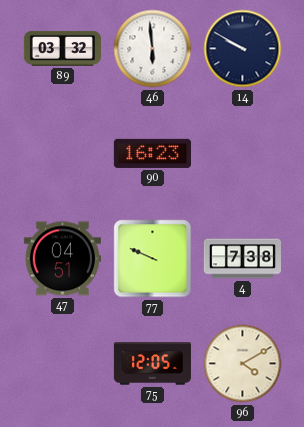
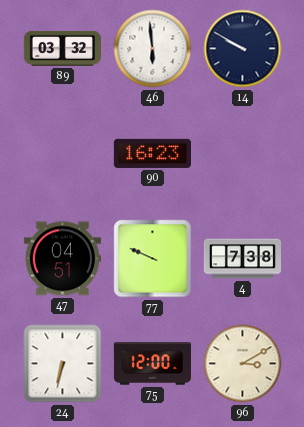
24: none -> 6:32
75: 12:05 -> 12:00
96: 4:10 -> 3:10
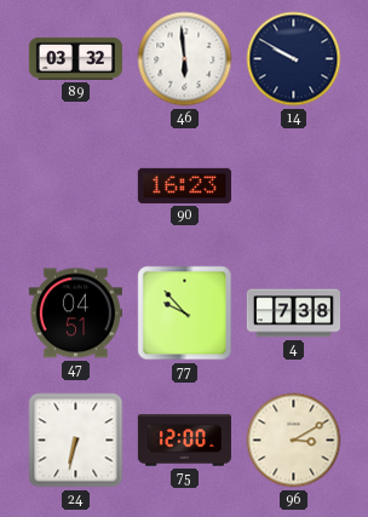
77: 9:49 -> 9:53
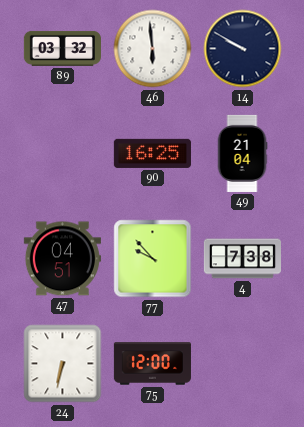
90: 16:23 -> 16:25
49: none -> 21:04
96: 3:10 -> none
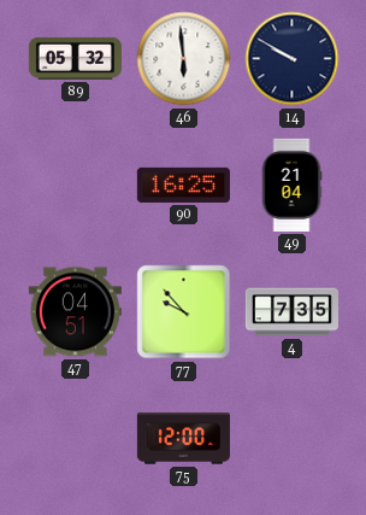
89: 03:32 -> 05:32
4: 7:38 -> 7:35
24: 6:32 -> none
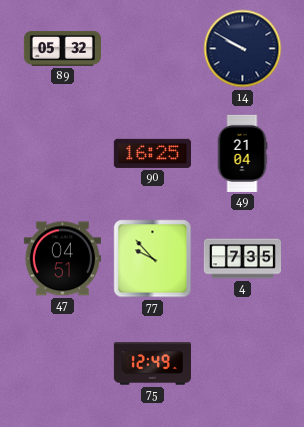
46: 5:59 -> none
75: 12:00 -> 12:49
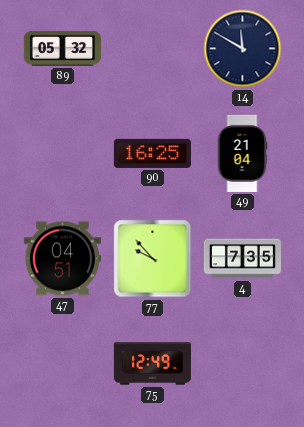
14: 9:50 -> 11:50
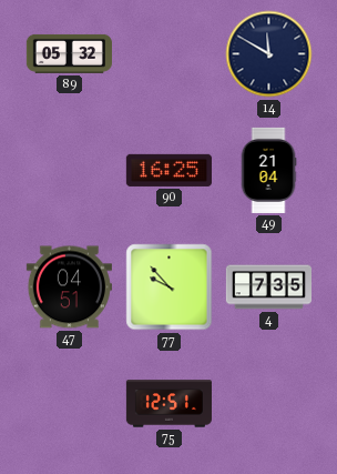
75: 12:49 -> 12:51
